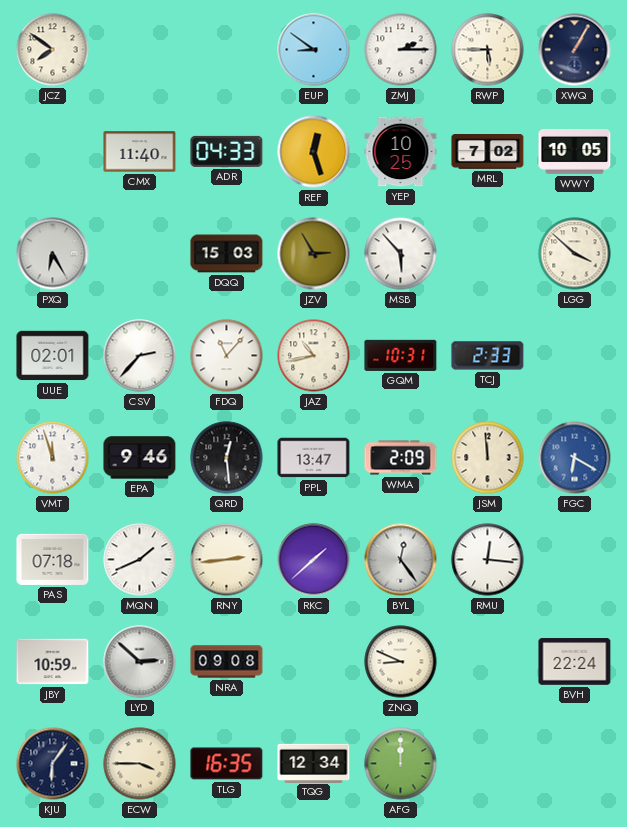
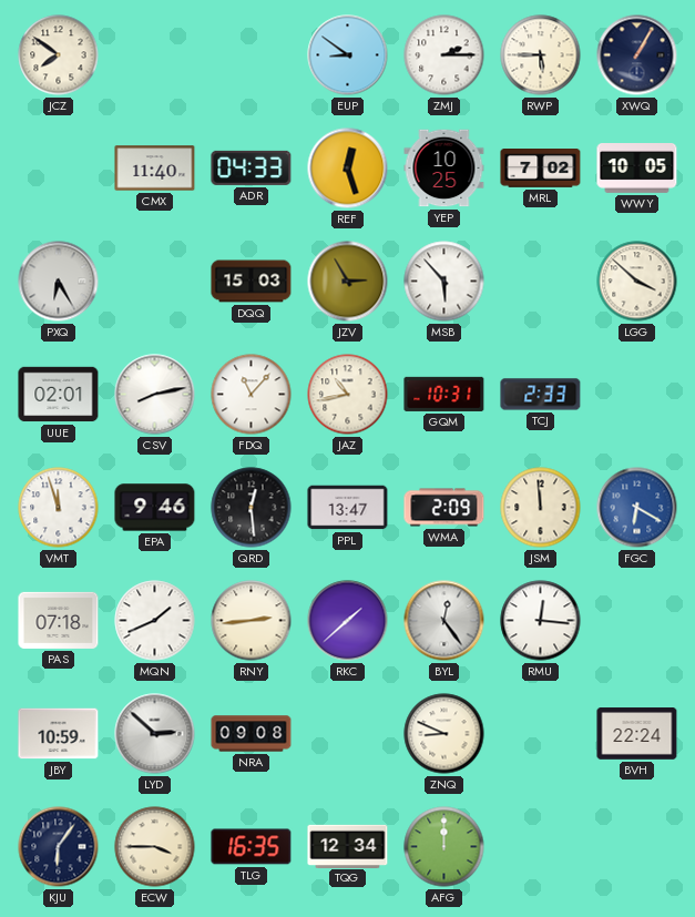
CSV: 2:37 -> 8:13
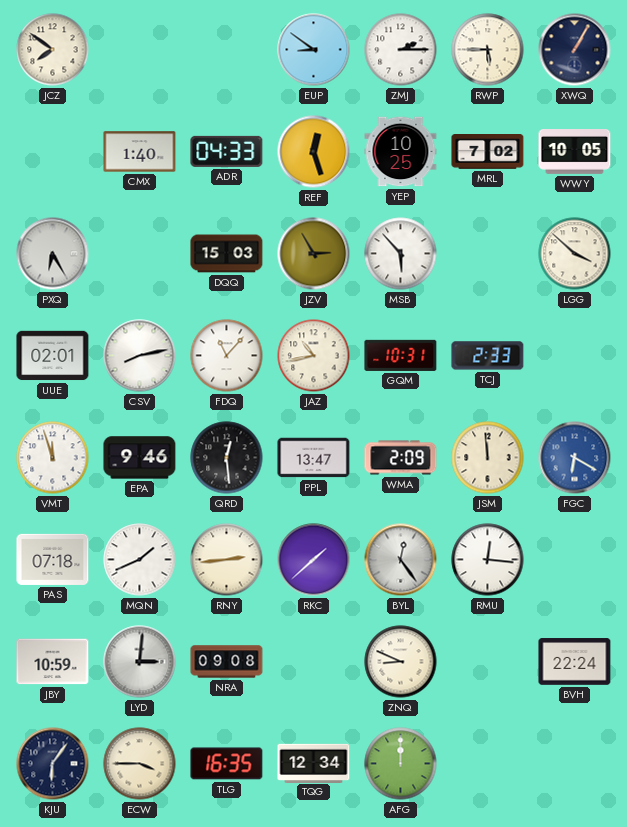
CMX: 11:40 -> 1:40
LYD: 2:52 -> 3:01
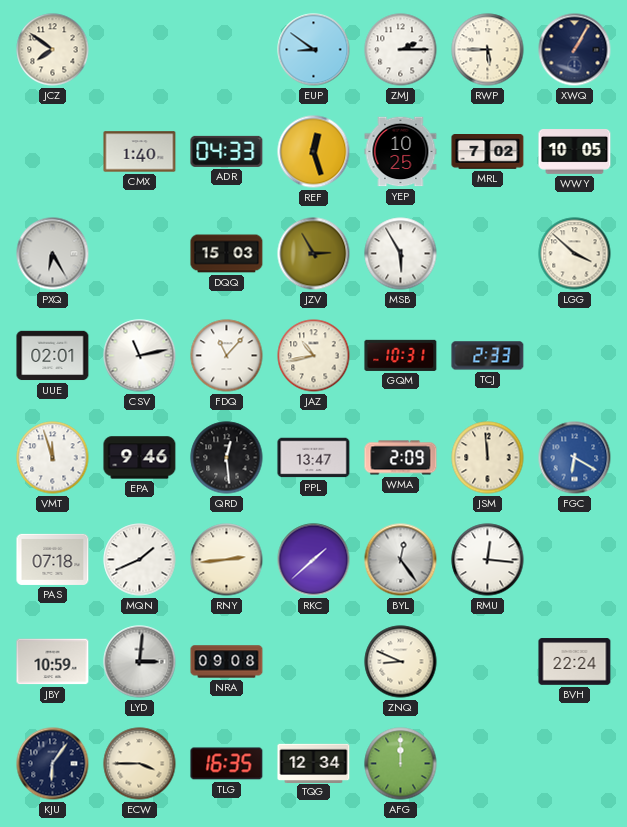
MSB: 5:53 -> 5:55
CSV: 8:13 -> 11:13
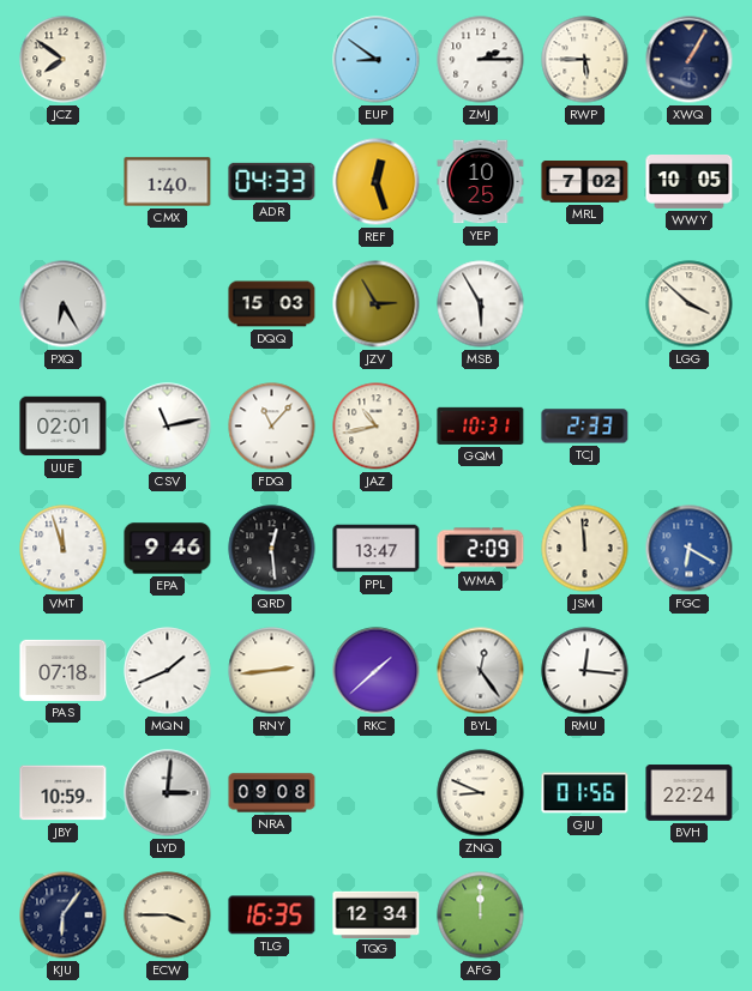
GJU: none -> 01:56
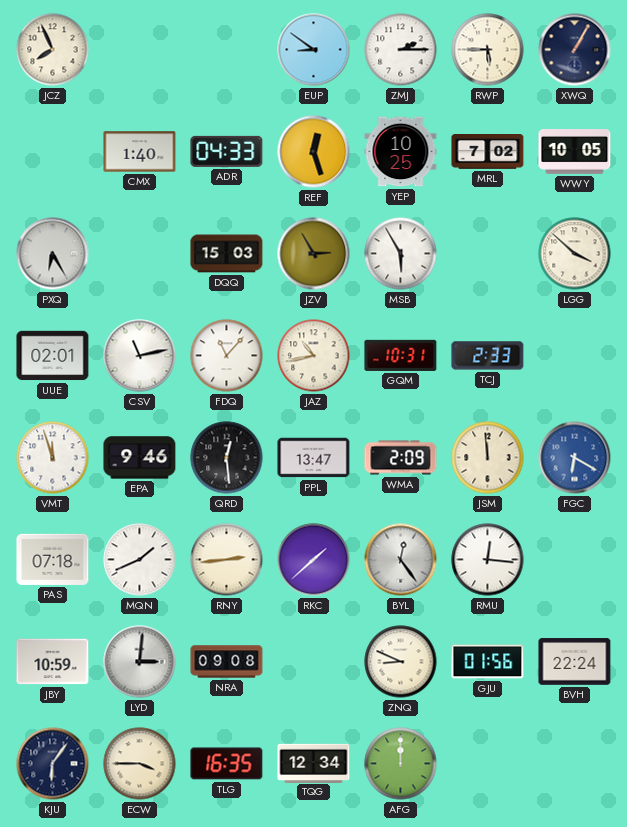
JCZ: 7:51 -> 7:56
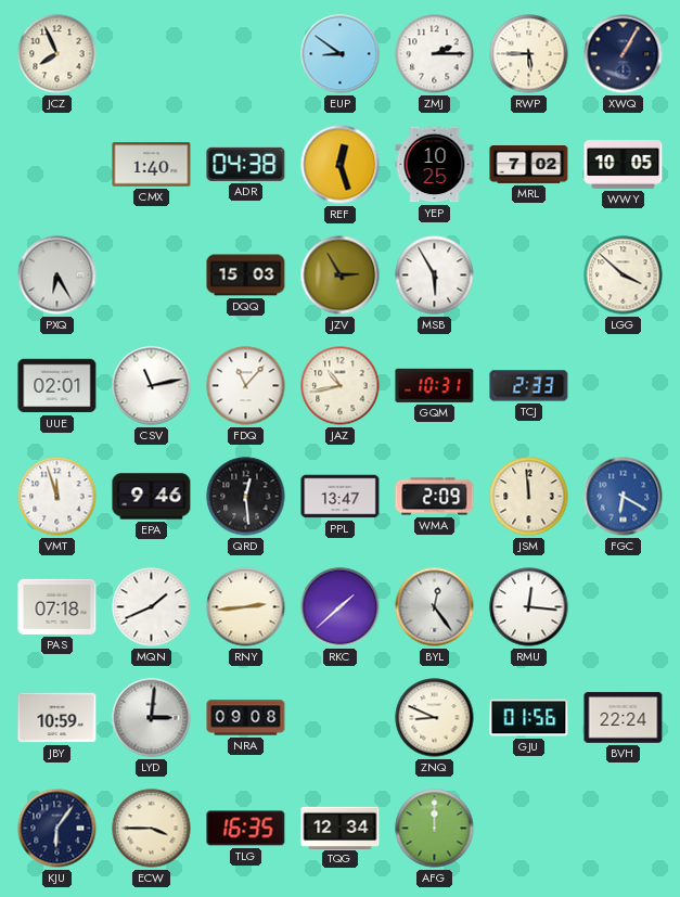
ADR: 04:33 -> 04:38
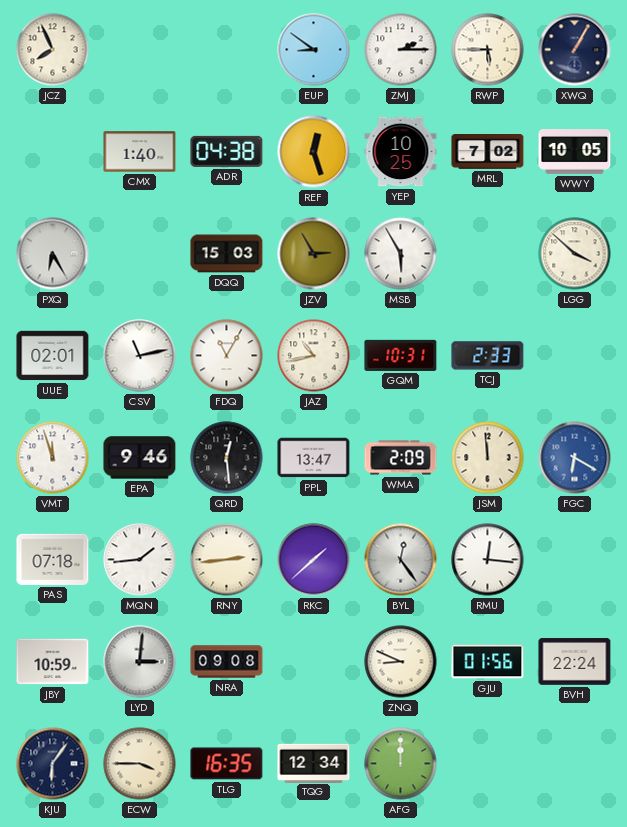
FDQ: 11:07 -> 11:05
MQN: 1:41 -> 1:44
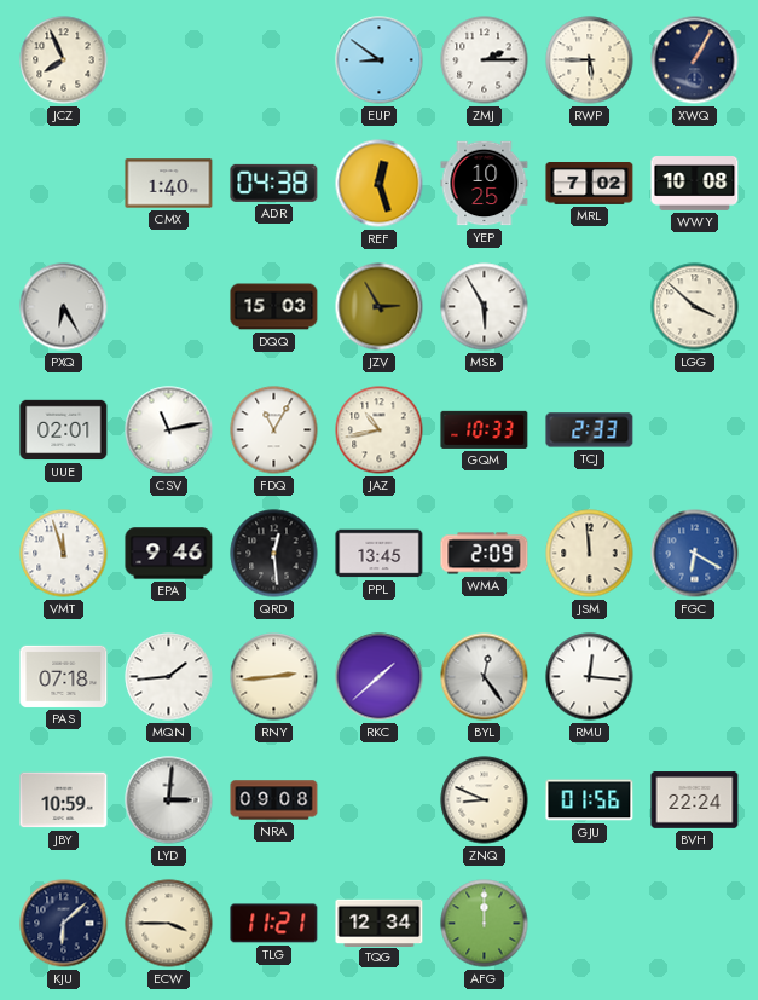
WWY: 10:05 -> 10:08
GQM: 10:31 -> 10:33
PPL: 13:47 -> 13:45
KJU: 6:06 -> 6:08
TLG: 16:35 -> 11:21
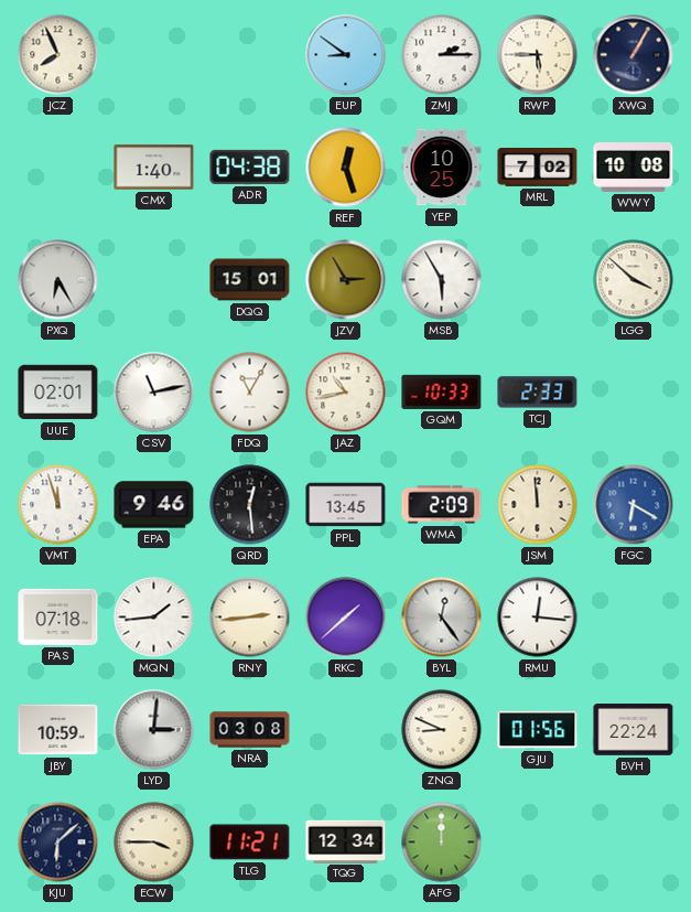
DQQ: 15:03 -> 15:01
NRA: 09:08 -> 03:08
